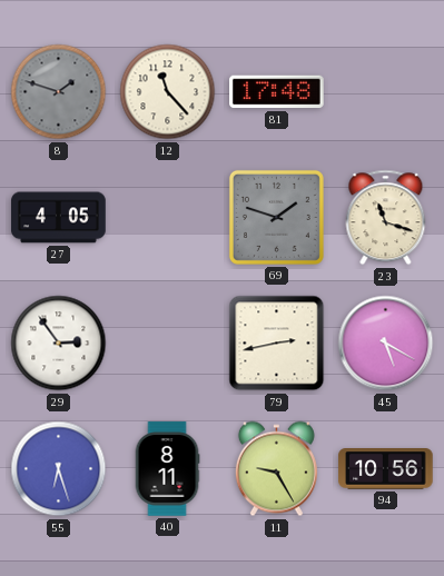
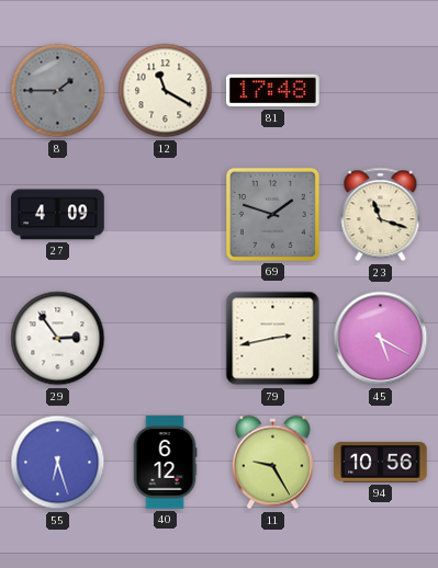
8: 1:48 -> 1:45
12: 11:23 -> 11:20
27: 4:05 -> 4:09
40: 8:11 -> 6:12
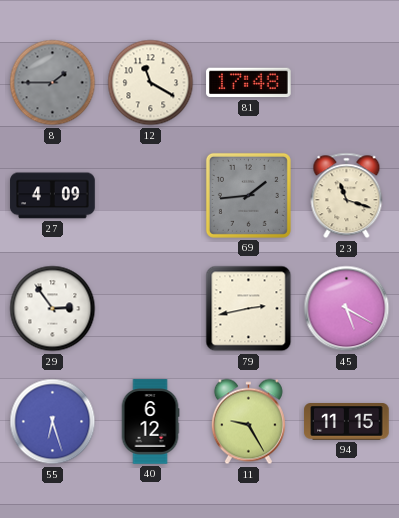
69: 1:48 -> 1:44
94: 10:56 -> 11:15
